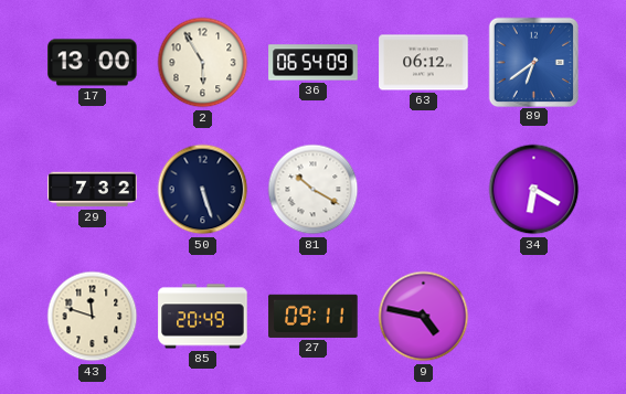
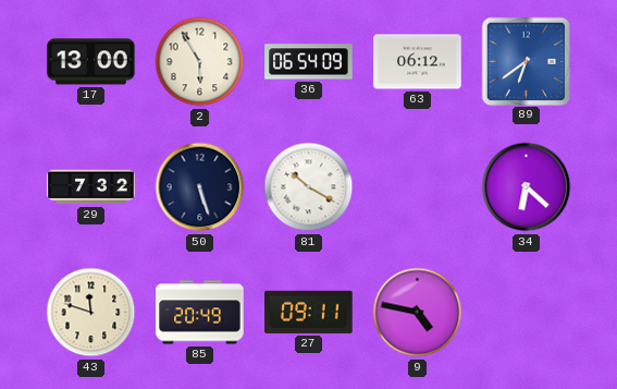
34: 6:20 -> 6:22
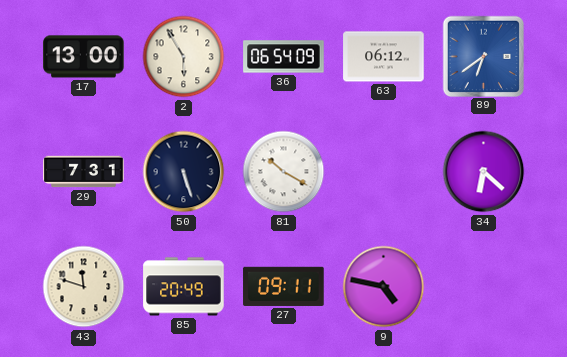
29: 7:32 -> 7:31
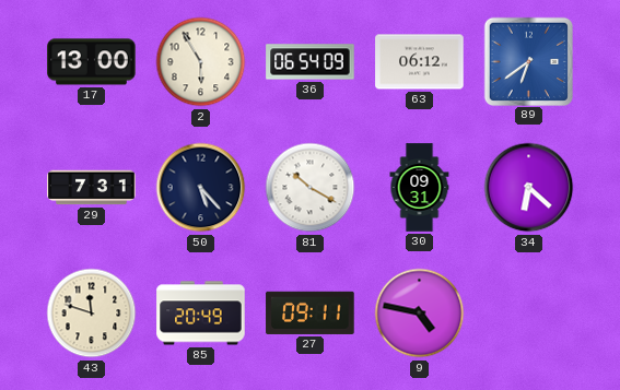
50: 5:27 -> 5:23
30: none -> 09:31
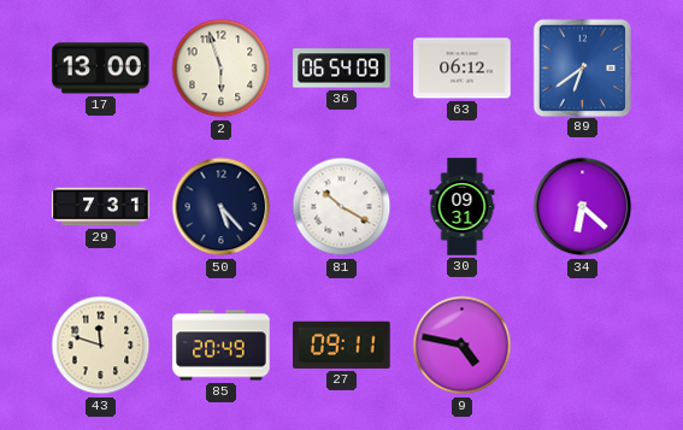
2: 5:55 -> 5:57
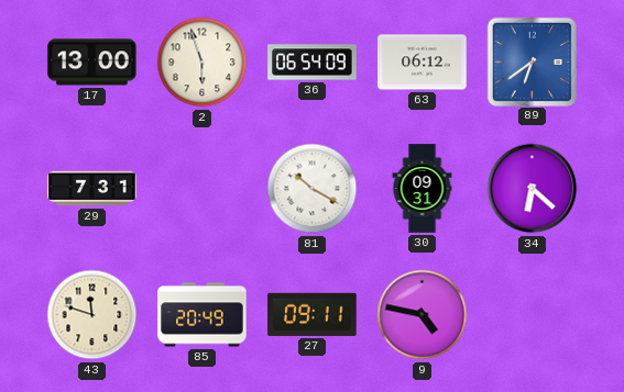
50: 5:23 -> none
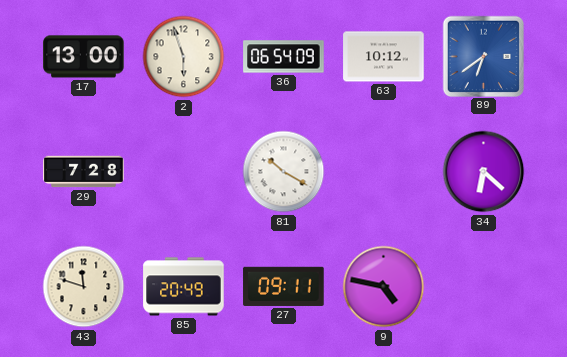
63: 06:12 -> 10:12
29: 7:31 -> 7:28
30: 09:31 -> none
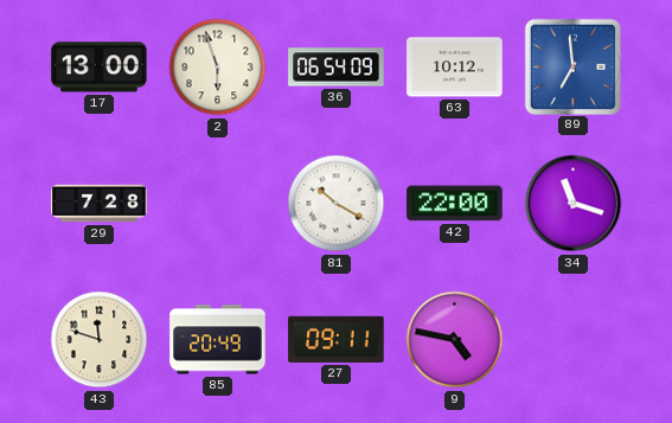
89: 6:39 -> 6:59
42: none -> 22:00
34: 6:22 -> 11:18
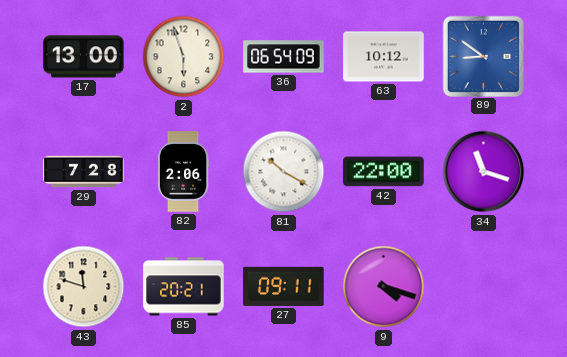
89: 6:59 -> 8:51
82: none -> 2:06
85: 20:49 -> 20:21
9: 4:47 -> 4:18
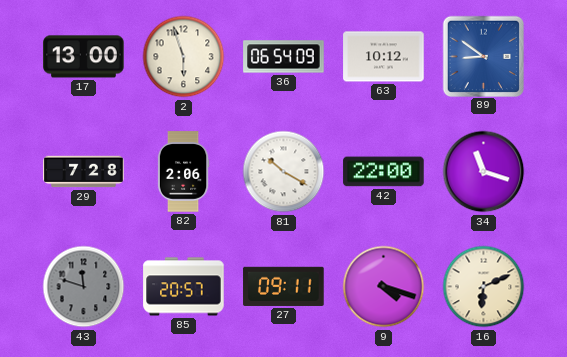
43 dial: cream -> grey
85: 20:21 -> 20:57
16: none -> 6:11
